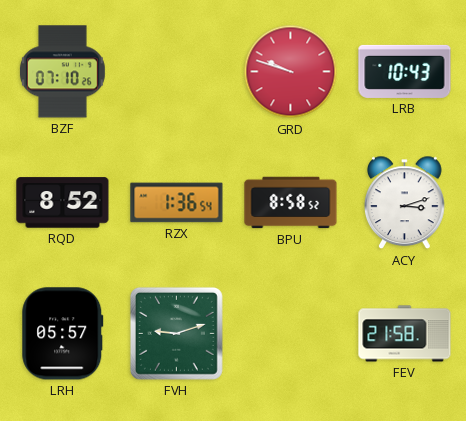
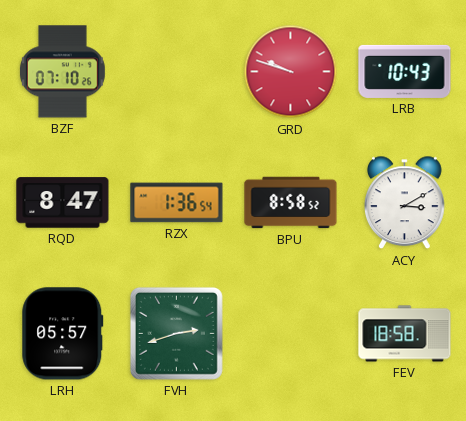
RQD: 8:52 -> 8:47
ACY: 3:12 -> 3:10
FVH: 9:12 -> 2:42
FEV: 21:58 -> 18:58
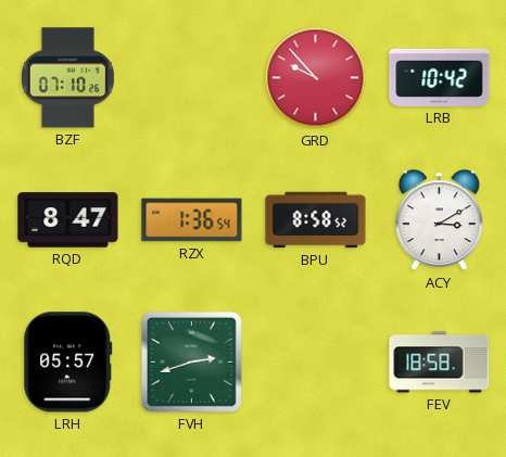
GRD: 9:48 -> 9:53
LRB: 10:43 -> 10:42
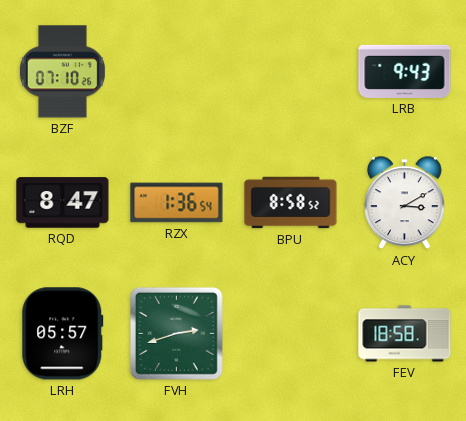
GRD: 9:53 -> none
LRB: 10:42 -> 9:43
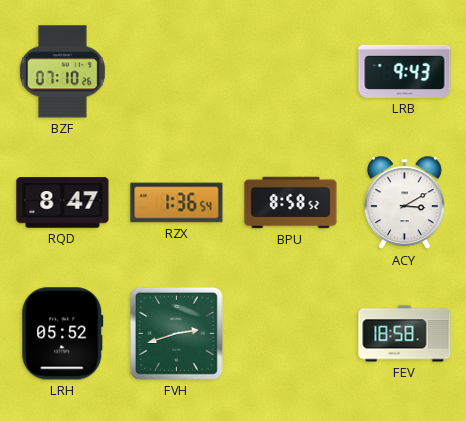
LRH: 05:57 -> 05:52
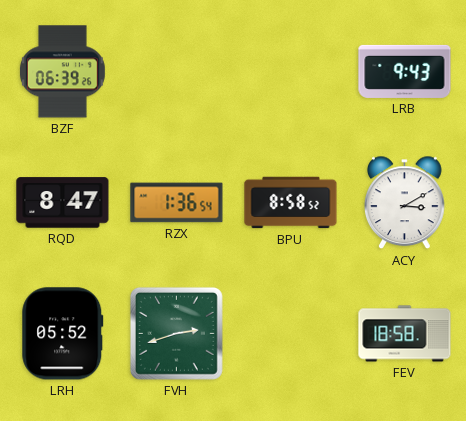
BZF: 07:10 -> 06:39
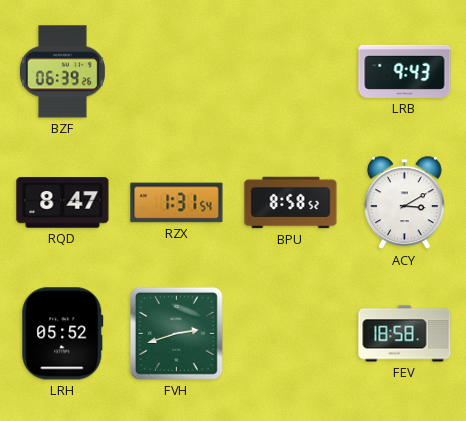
RZX: 1:36 -> 1:31
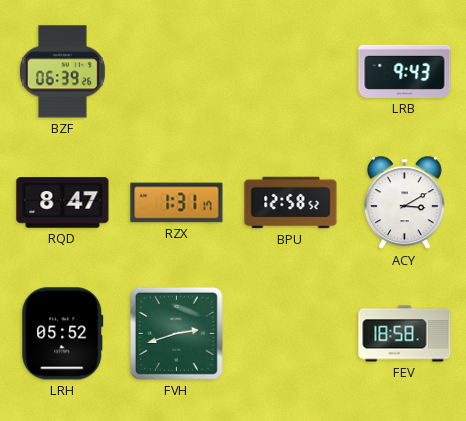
RZX: 1:31:54 -> 1:31:17
BPU: 8:58 -> 12:58
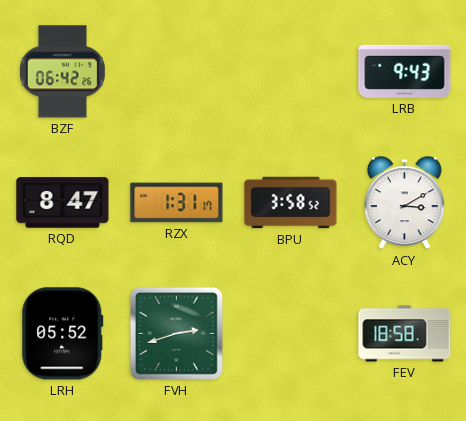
BZF: 06:39 -> 06:42
BPU: 12:58 -> 3:58
